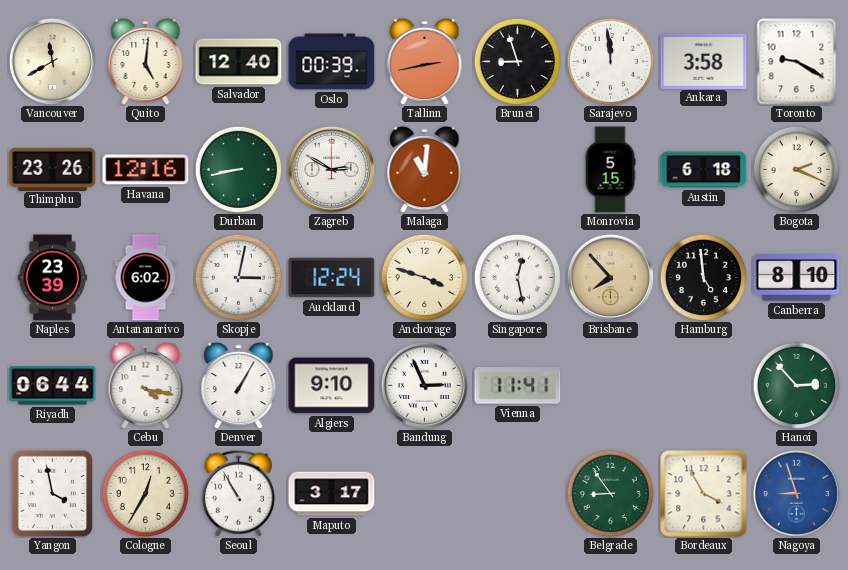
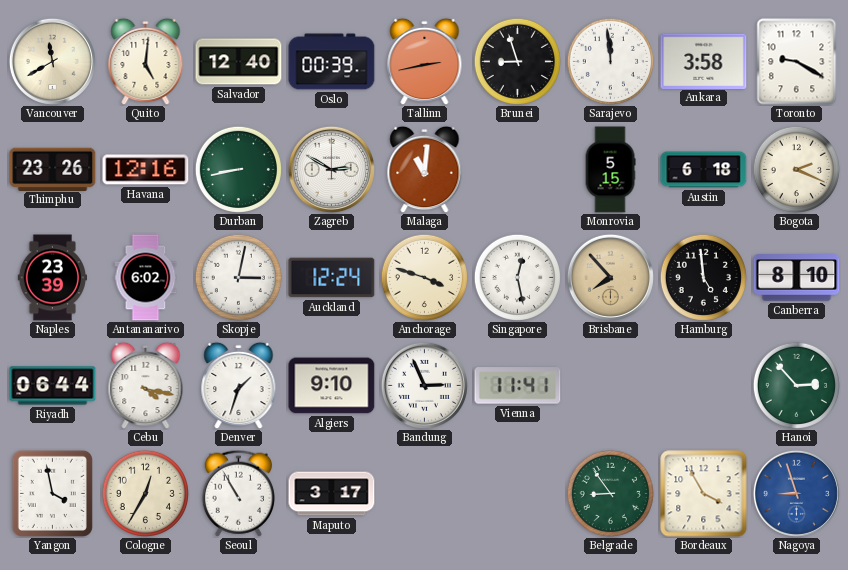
Denver: 1:05 -> 1:33
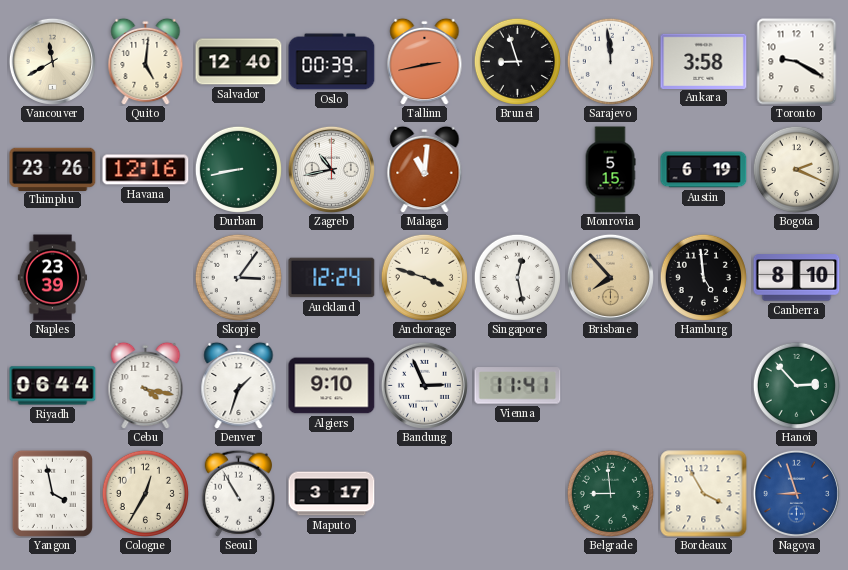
Zagreb: 2:50 -> 10:43
Austin: 6:18 -> 6:19
Antananarivo: 6:02 -> none
Skopje: 3:02 -> 3:06
Belgrade: 8:54 -> 8:59
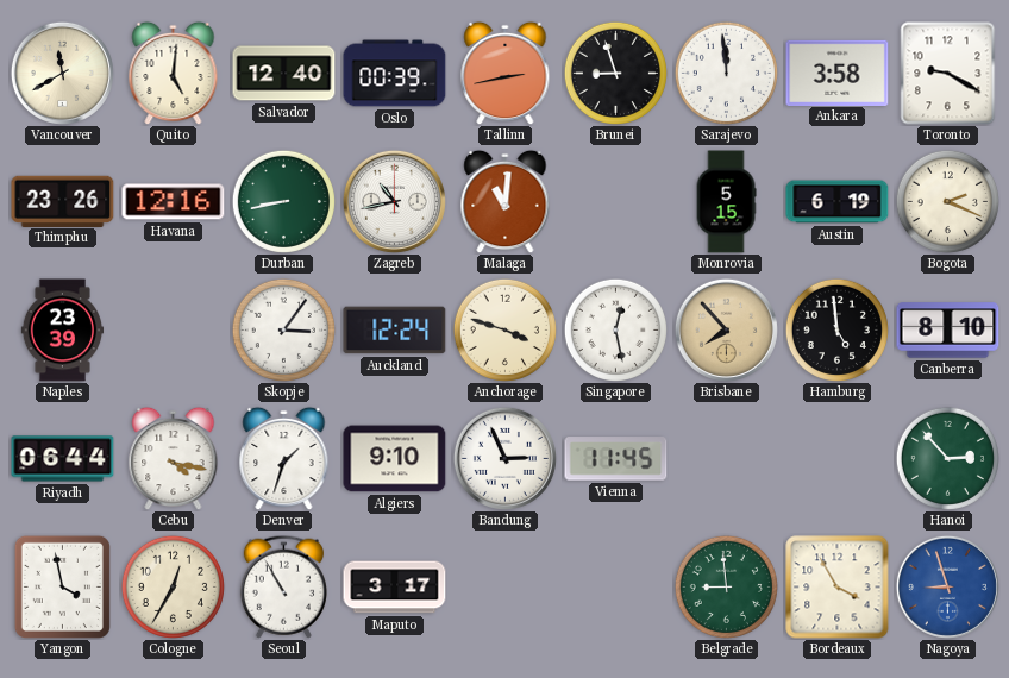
Vienna: 11:41 -> 11:45
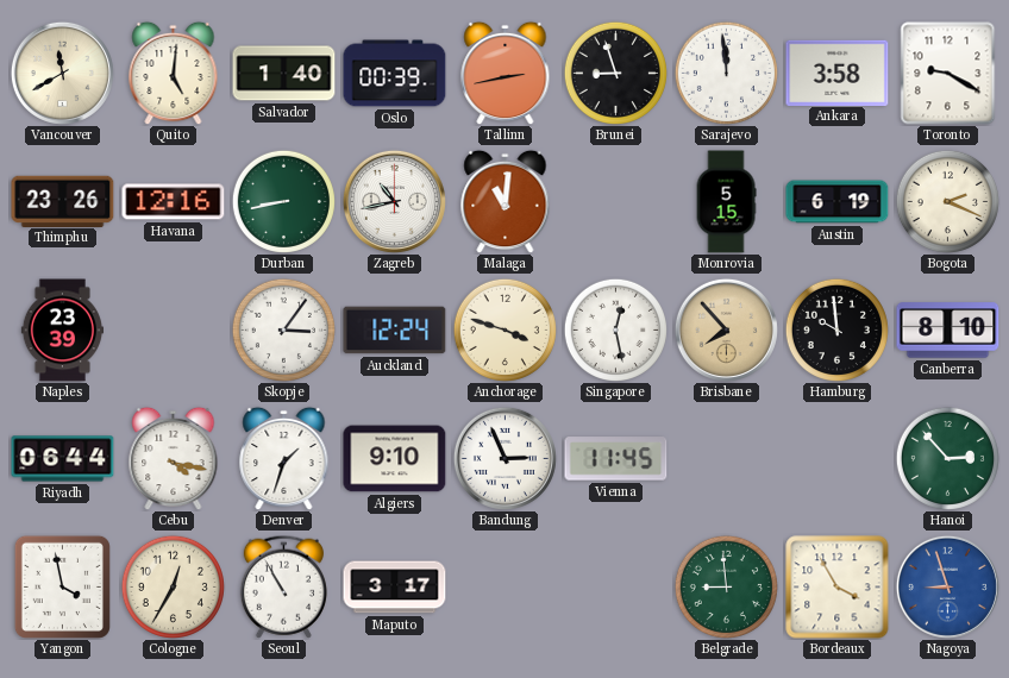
Salvador: 12:40 -> 1:40
Hamburg: 4:59 -> 9:59
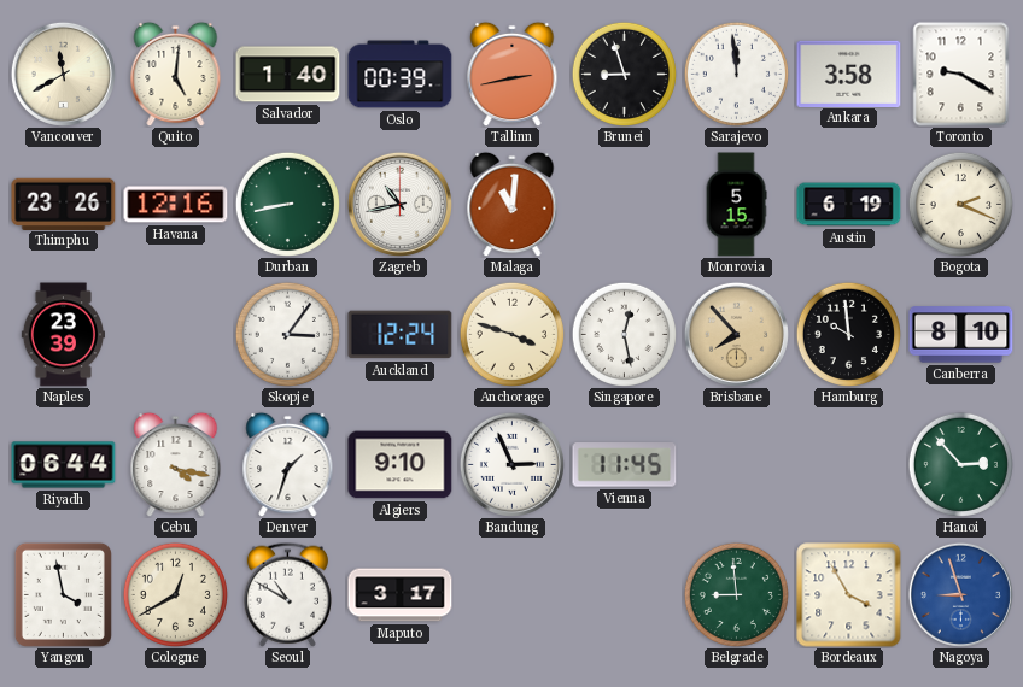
Cologne: 12:35 -> 12:40
Seoul: 10:55 -> 10:50
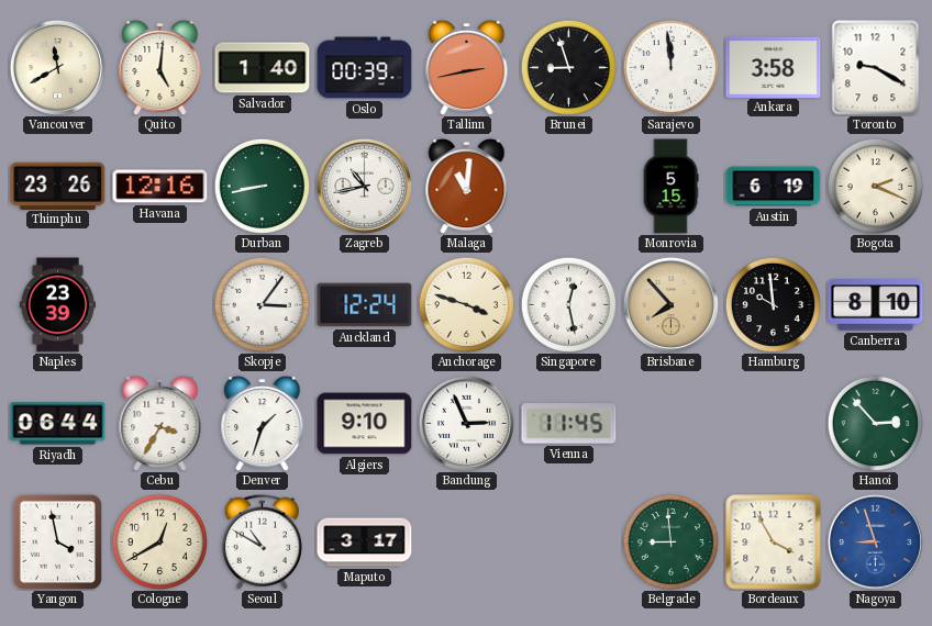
Cebu: 4:17 -> 3:35
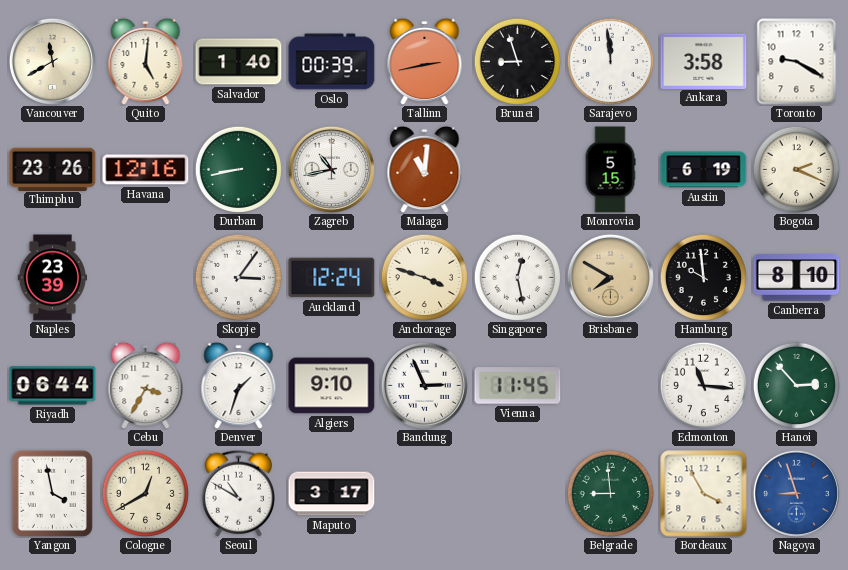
Brisbane: 7:53 -> 7:50
Edmonton: none -> 11:16
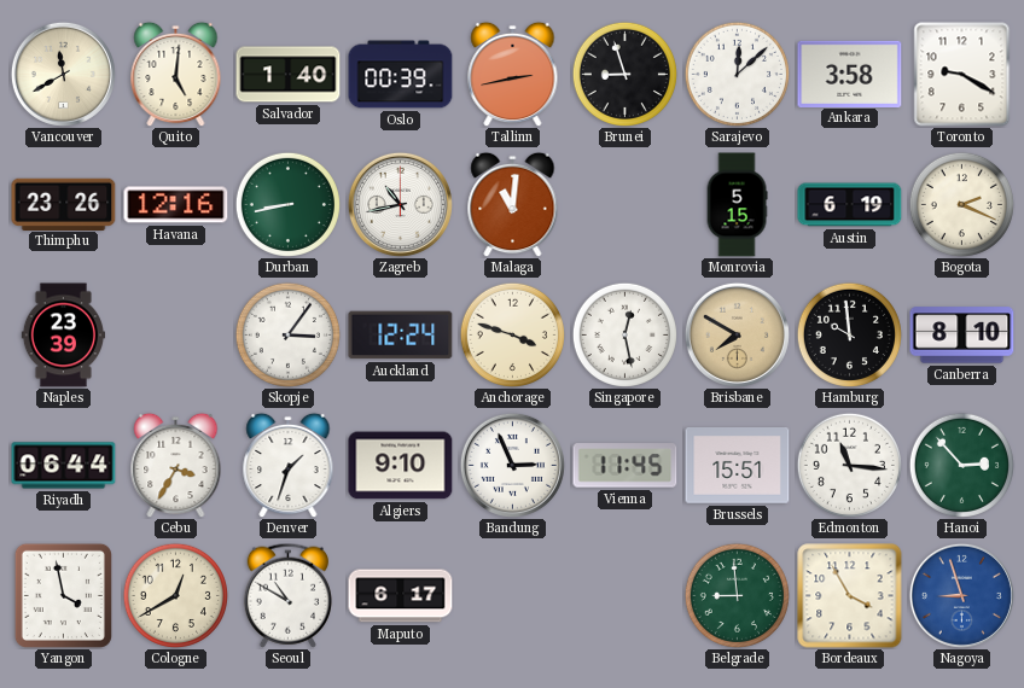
Sarajevo: 11:59 -> 12:08
Brussels: none -> 15:51
Maputo: 3:17 -> 6:17
